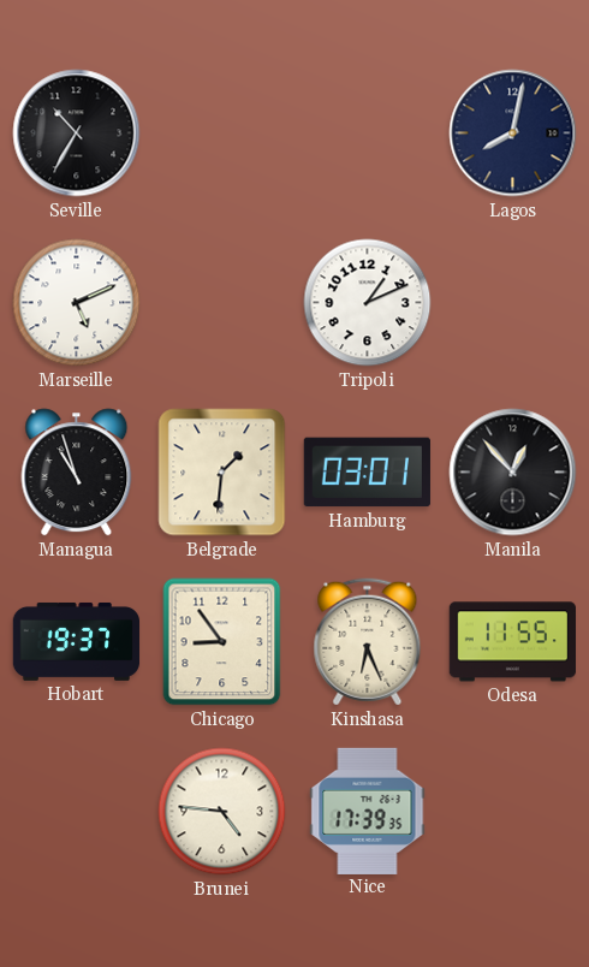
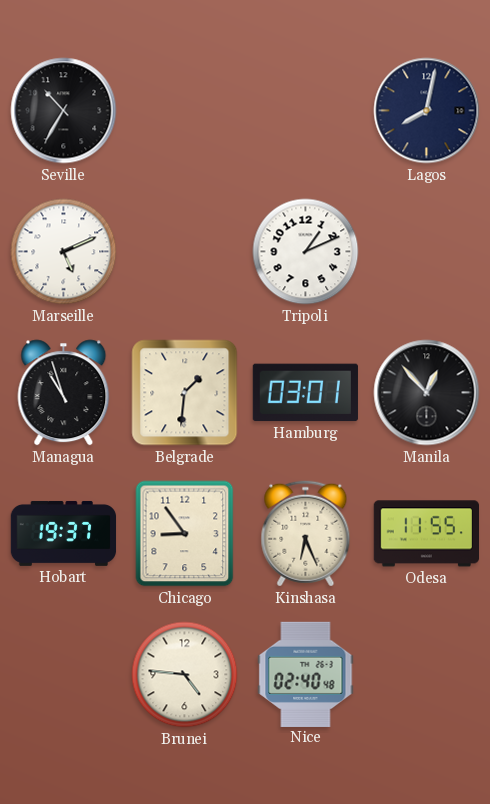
Nice: 17:39 -> 02:40
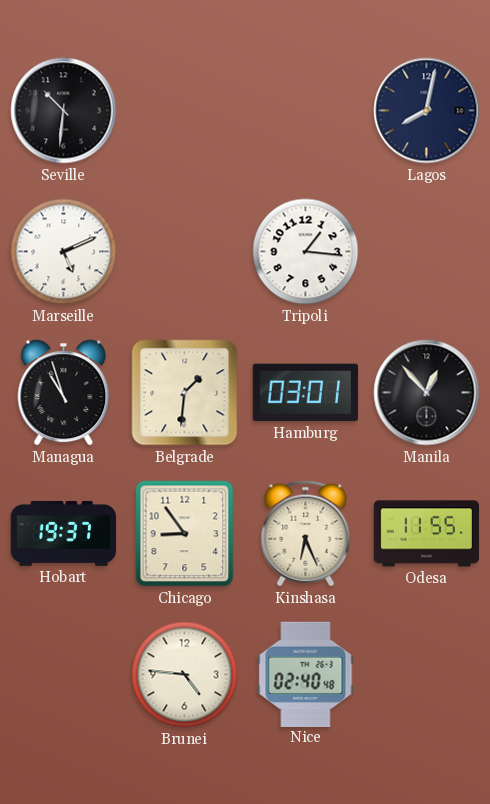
Seville: 10:35 -> 10:31
Tripoli: 1:11 -> 1:16
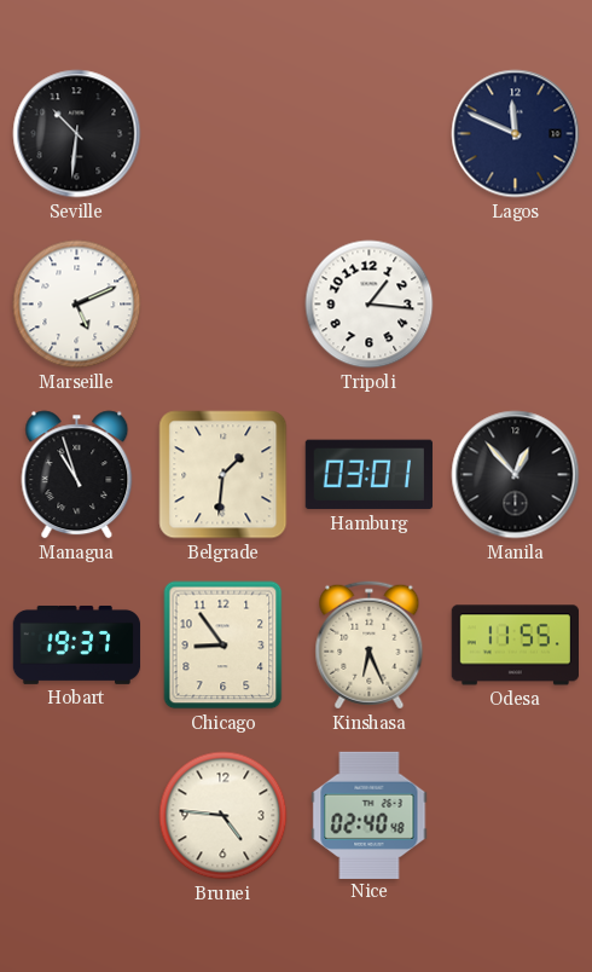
Lagos: 8:02 -> 11:49
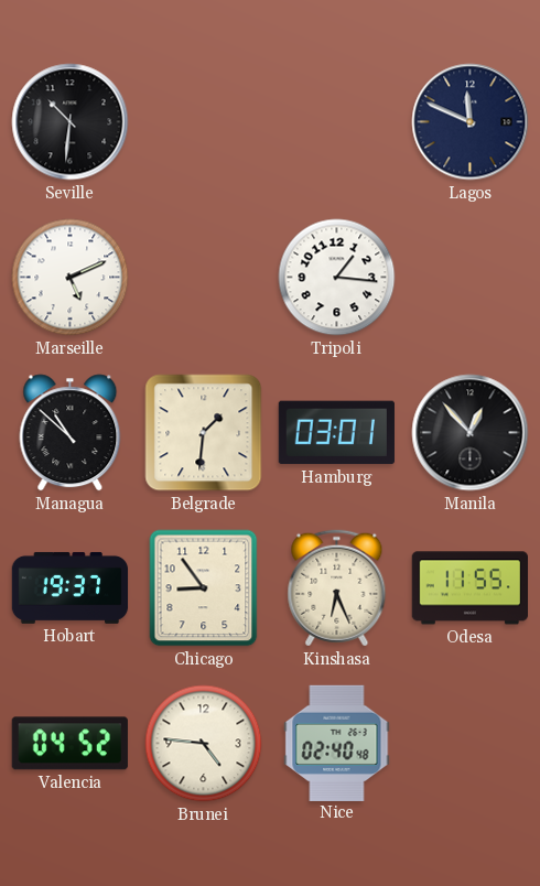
Managua: 10:57 -> 10:52
Valencia: none -> 04:52
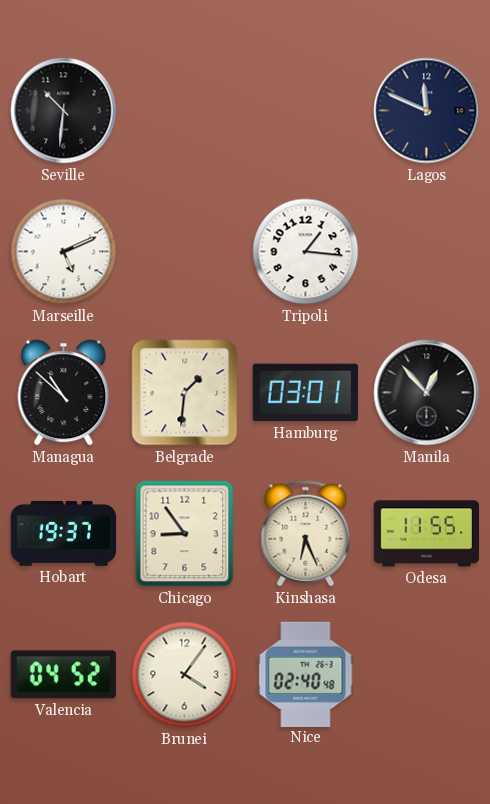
Brunei: 4:46 -> 4:06
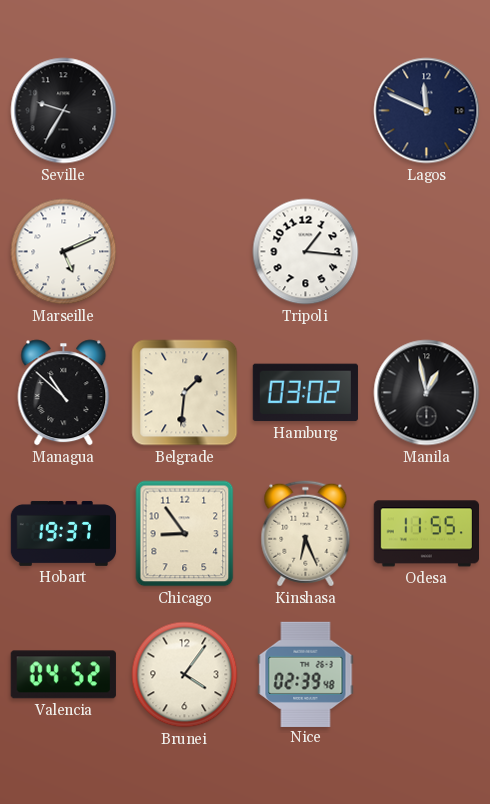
Seville: 10:31 -> 9:35
Hamburg: 03:01 -> 03:02
Manila: 12:53 -> 12:58
Nice: 02:40 -> 02:39
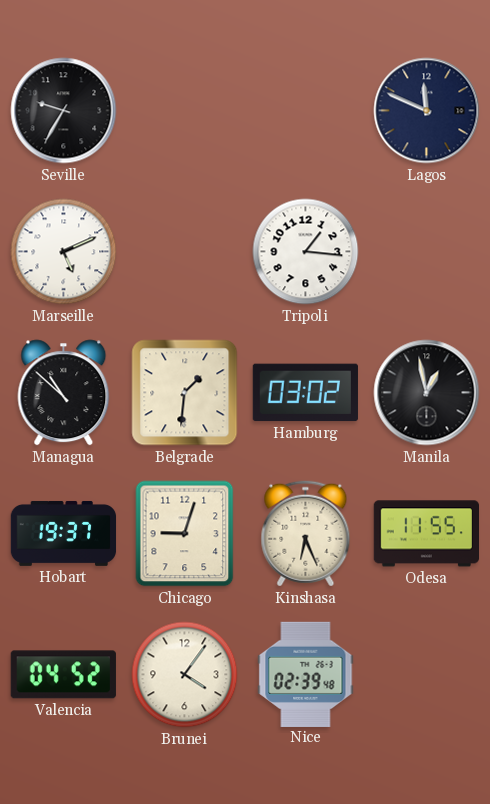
Chicago: 8:54 -> 9:03
